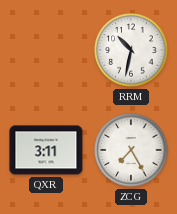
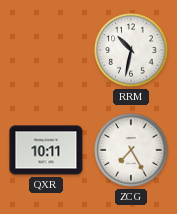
QXR: 3:11 -> 10:11
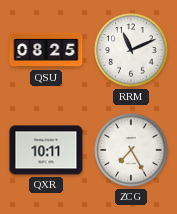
QSU: none -> 08:25
RRM: 10:32 -> 11:11
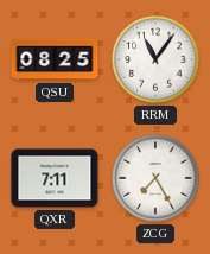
RRM: 11:11 -> 11:06
QXR: 10:11 -> 7:11
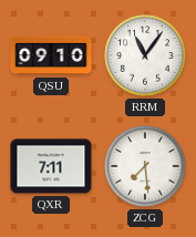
QSU: 08:25 -> 09:10
ZCG: 7:25 -> 7:29
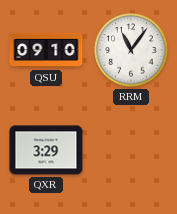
QXR: 7:11 -> 3:29
ZCG: 7:29 -> none
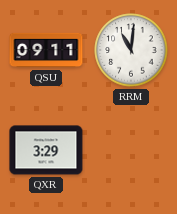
QSU: 09:10 -> 09:11
RRM: 11:06 -> 11:01
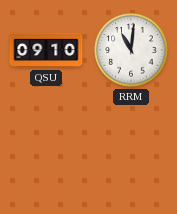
QSU: 09:11 -> 09:10
QXR: 3:29 -> none
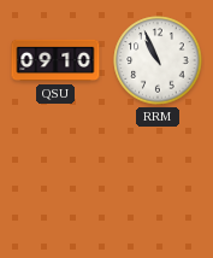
RRM: 11:01 -> 10:56
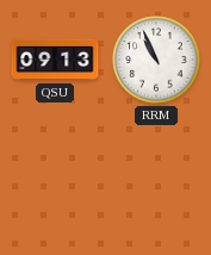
QSU: 09:10 -> 09:13
